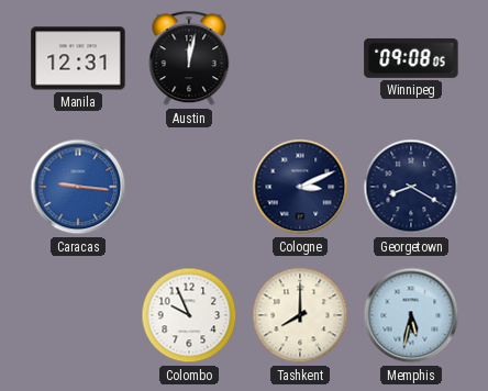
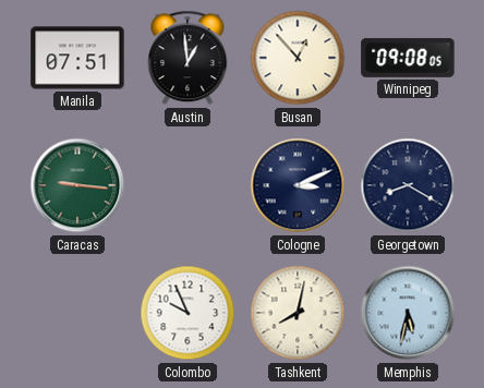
Manila: 12:31 -> 07:51
Austin: 12:02 -> 12:59
Busan: none -> 12:53
Caracas dial: blue -> green
Tashkent: 8:00 -> 8:02
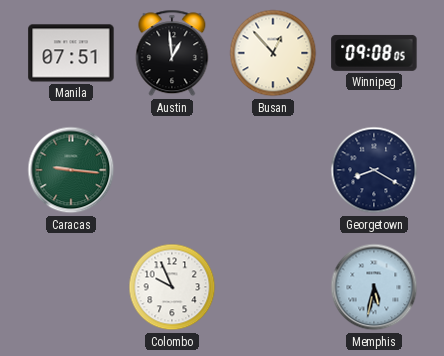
Cologne: 3:11 -> none
Tashkent: 8:02 -> none
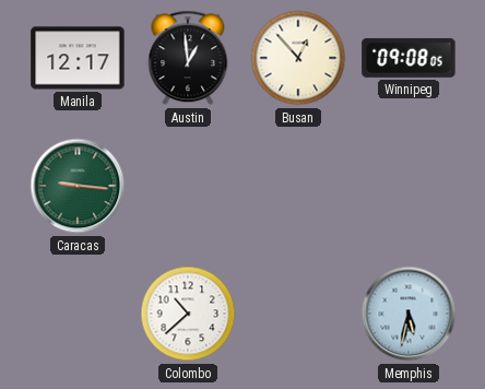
Manila: 07:51 -> 12:17
Georgetown: 8:20 -> none
Colombo: 9:56 -> 10:38
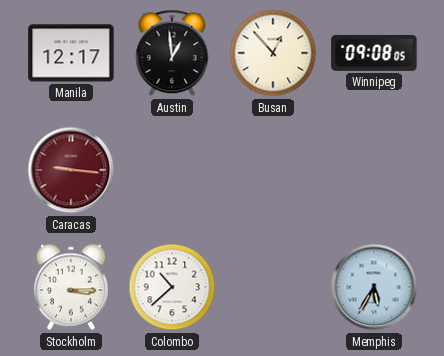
Caracas dial: green -> burgundy
Stockholm: none -> 3:15
Memphis: 5:32 -> 5:35
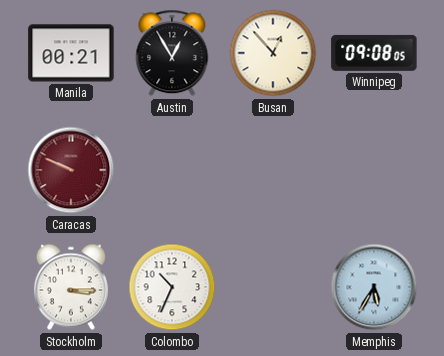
Manila: 12:17 -> 00:21
Austin: 12:59 -> 12:55
Caracas: 9:16 -> 9:49
Colombo: 10:38 -> 10:34
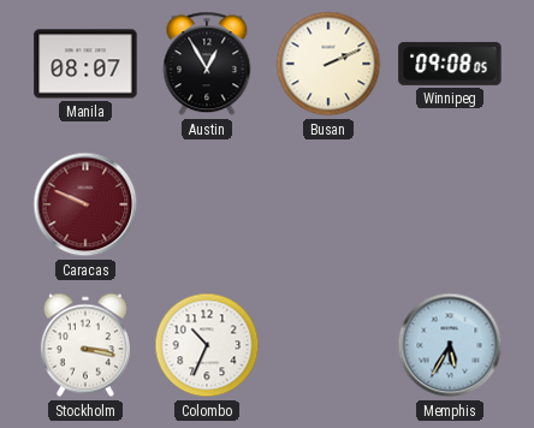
Manila: 00:21 -> 08:07
Busan: 12:53 -> 2:11
Stockholm: 3:15 -> 3:17
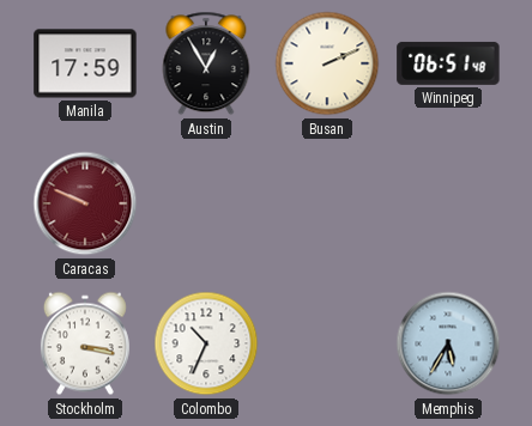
Manila: 08:07 -> 17:59
Winnipeg: 09:08 -> 06:51
